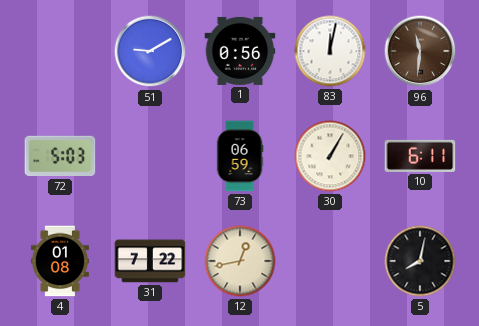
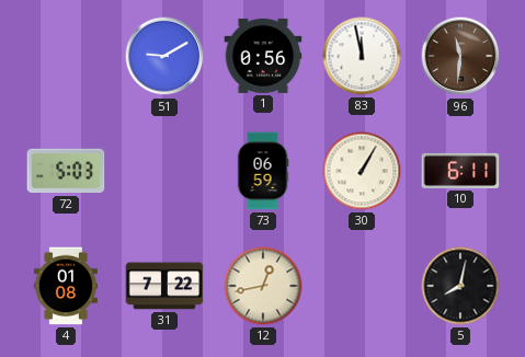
83: 12:02 -> 11:58
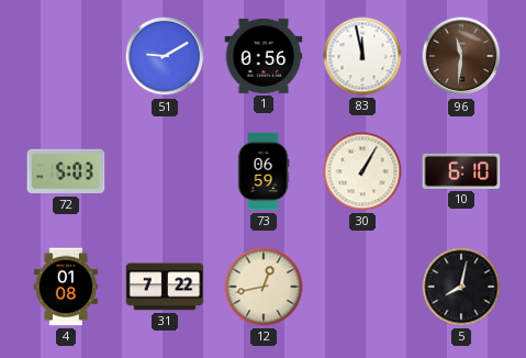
10: 6:11 -> 6:10
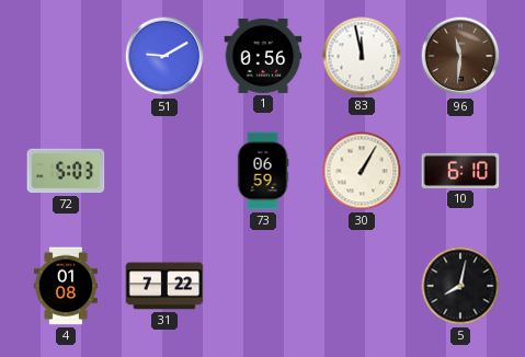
12: 12:43 -> none
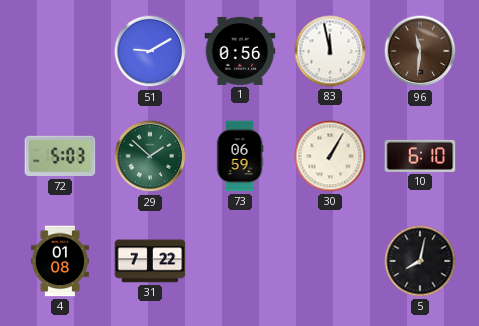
29: none -> 1:52
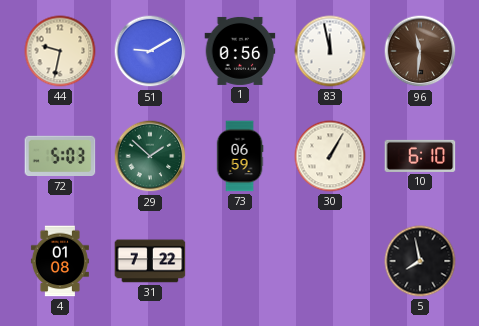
44: none -> 9:32
5: 8:02 -> 7:58
